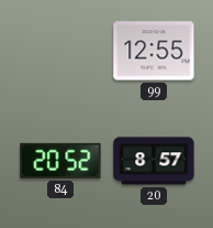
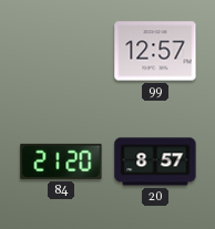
99: 12:55 -> 12:57
84: 20:52 -> 21:20
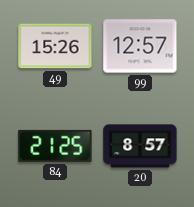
49: none -> 15:26
84: 21:20 -> 21:25
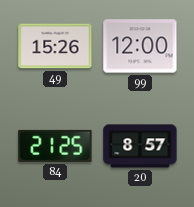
99: 12:57 -> 12:00
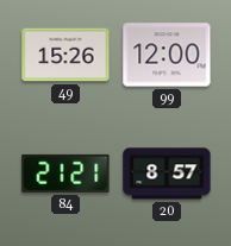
84: 21:25 -> 21:21
